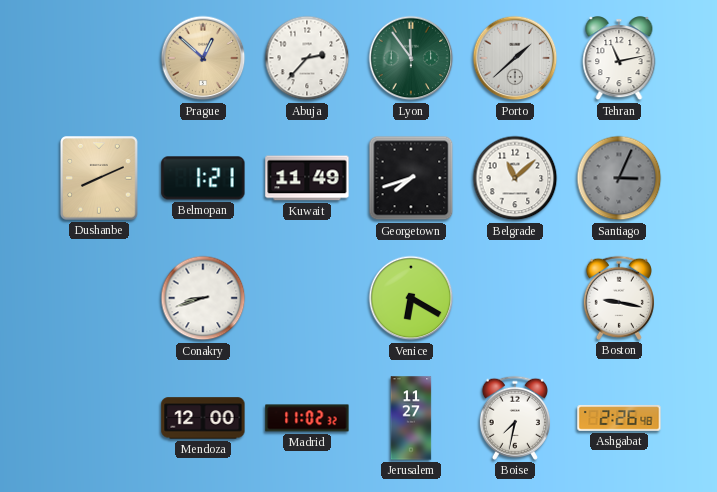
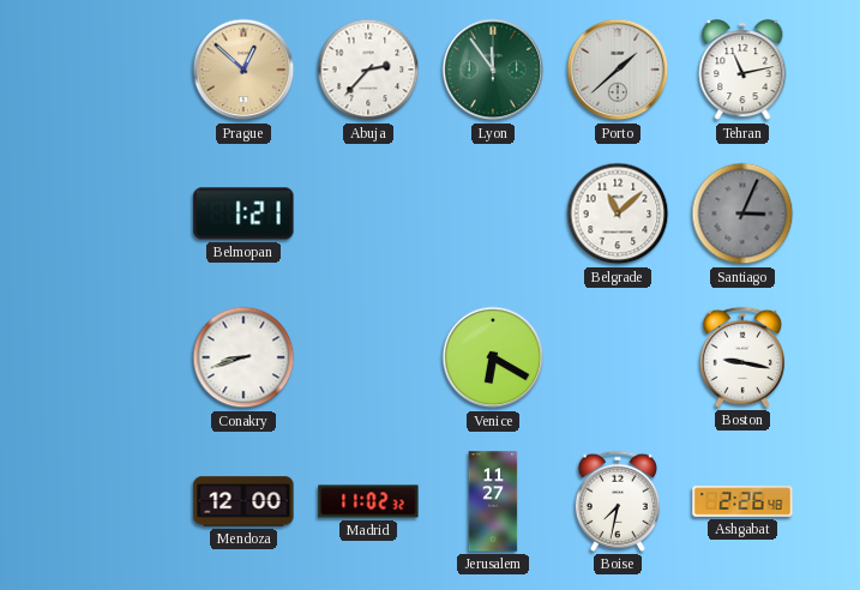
Dushanbe: 8:11 -> none
Kuwait: 11:49 -> none
Georgetown: 7:42 -> none
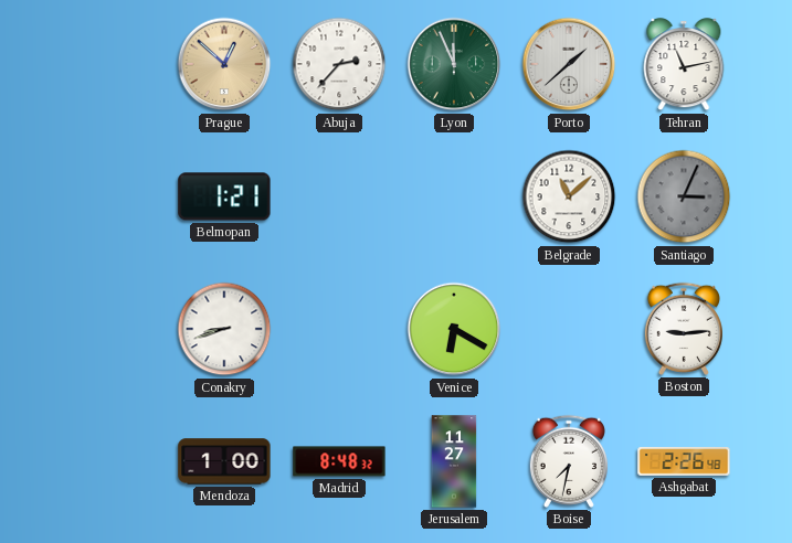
Lyon: 11:54 -> 11:56
Boston: 9:17 -> 9:14
Mendoza: 12:00 -> 1:00
Madrid: 11:02 -> 8:48
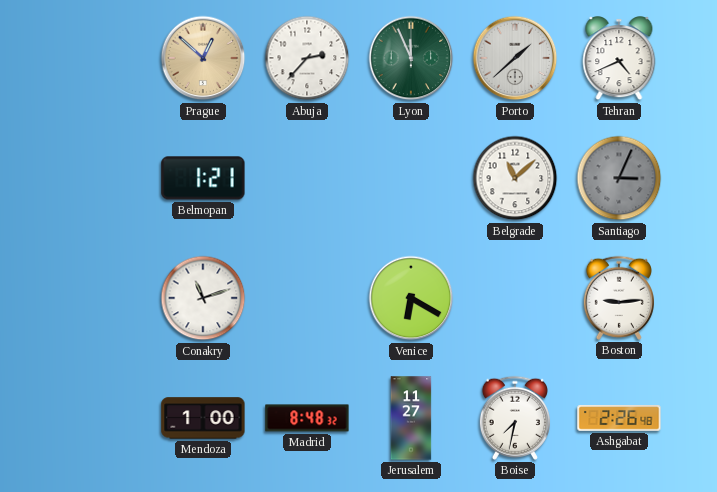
Tehran: 11:13 -> 4:41
Conakry: 8:42 -> 11:12
